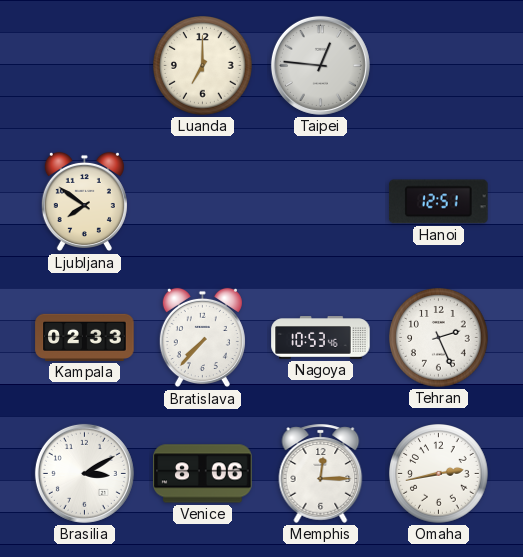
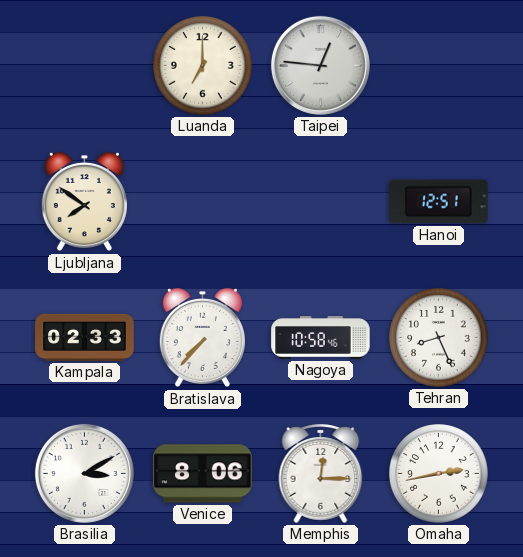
Nagoya: 10:53 -> 10:58
Tehran: 2:26 -> 8:26
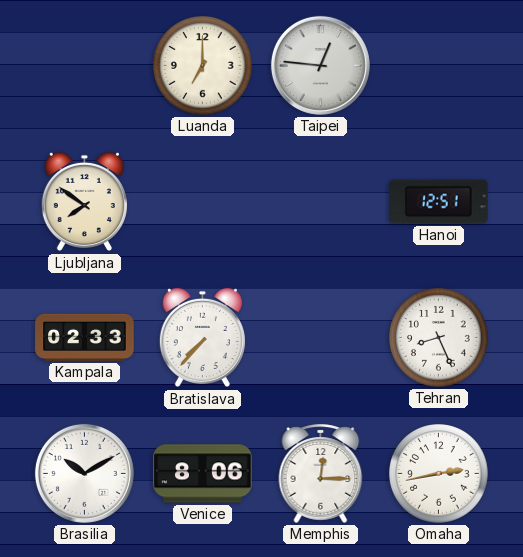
Nagoya: 10:58 -> none
Brasilia: 3:10 -> 10:10
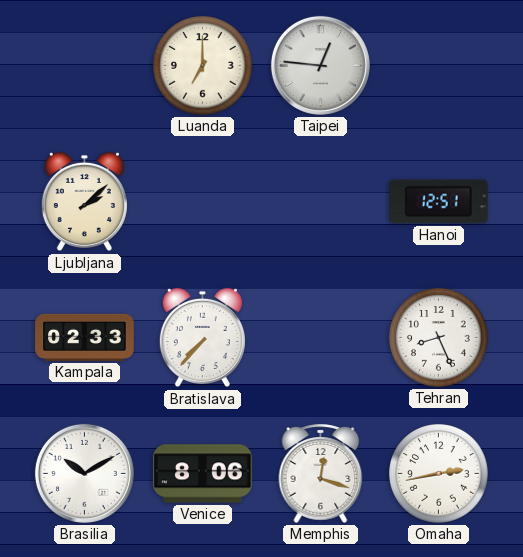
Ljubljana: 7:51 -> 2:08
Memphis: 12:15 -> 12:18
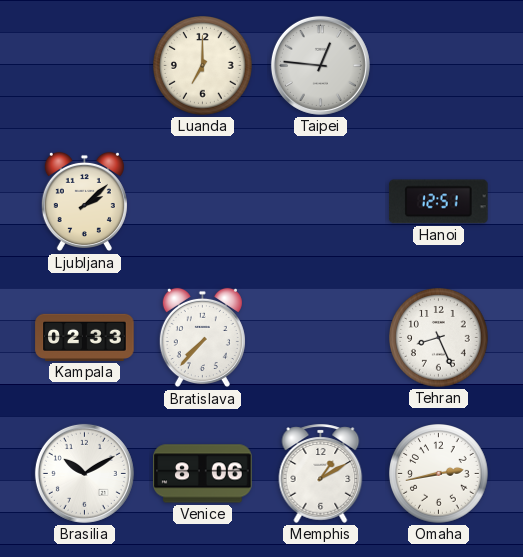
Memphis: 12:18 -> 1:10
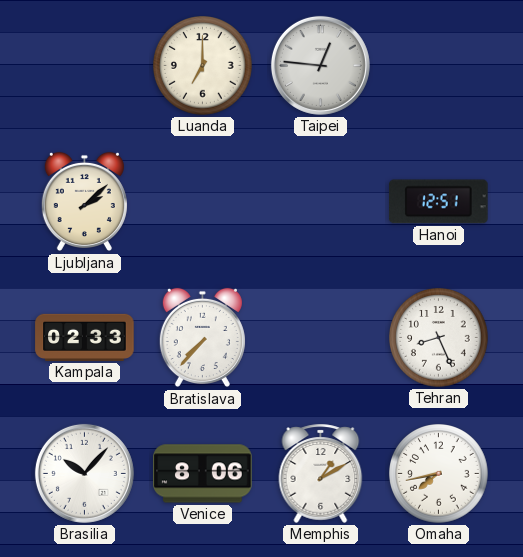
Brasilia: 10:10 -> 10:07
Omaha: 2:43 -> 7:43
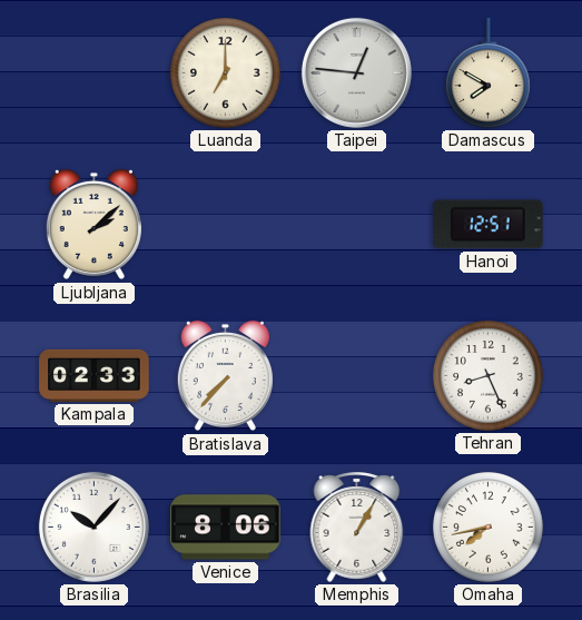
Damascus: none -> 7:50
Memphis: 1:10 -> 1:05
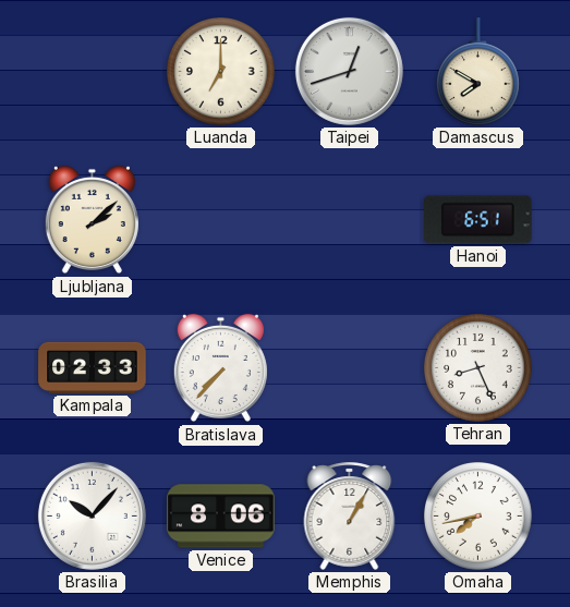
Taipei: 12:46 -> 12:42
Hanoi: 12:51 -> 6:51
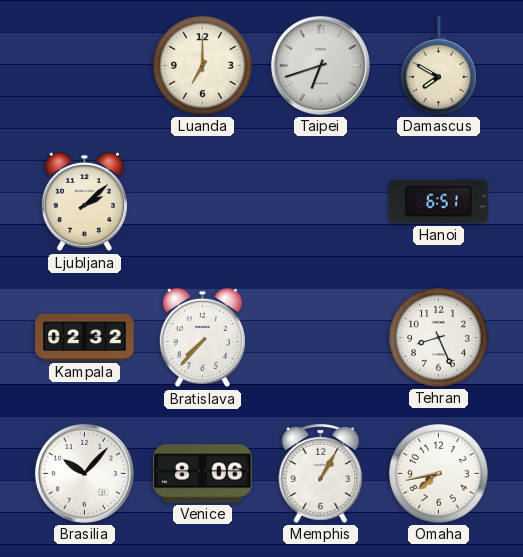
Taipei: 12:42 -> 6:42
Kampala: 02:33 -> 02:32
